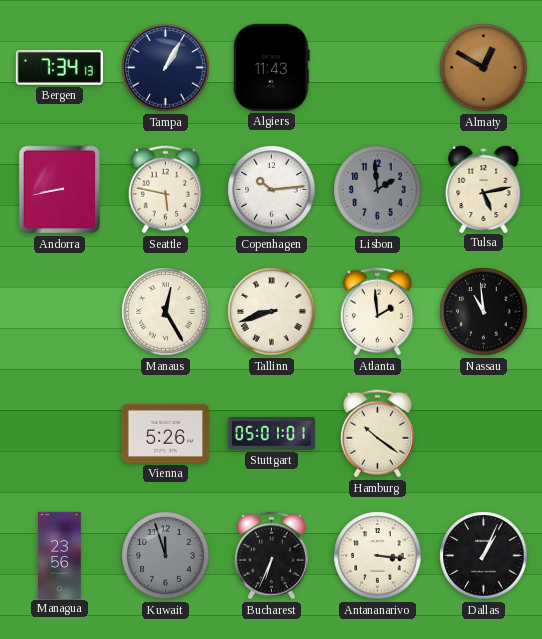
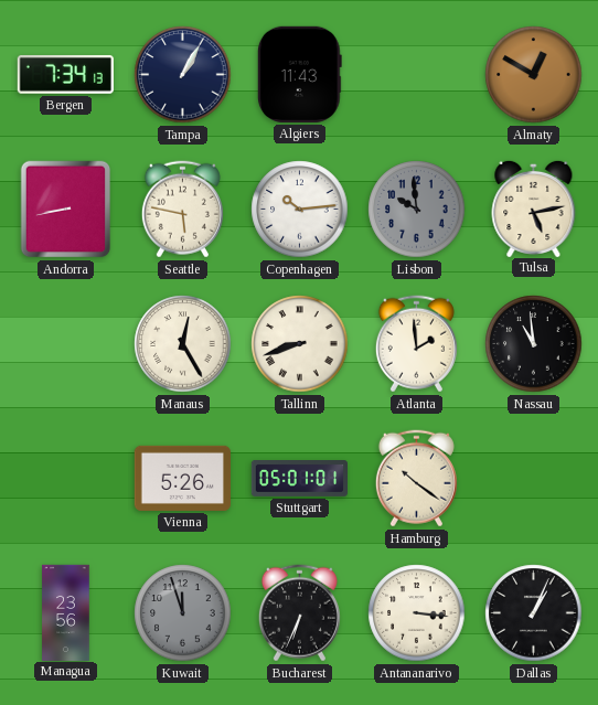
Lisbon: 1:59 -> 9:59
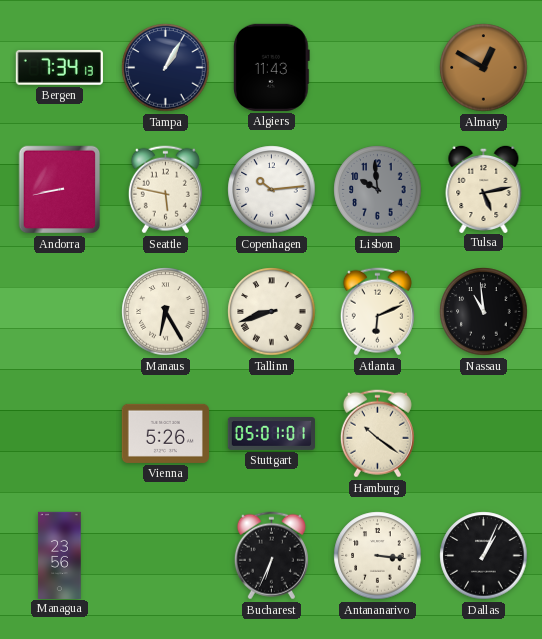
Manaus: 12:25 -> 6:25
Atlanta: 1:59 -> 6:11
Kuwait: 11:57 -> none
